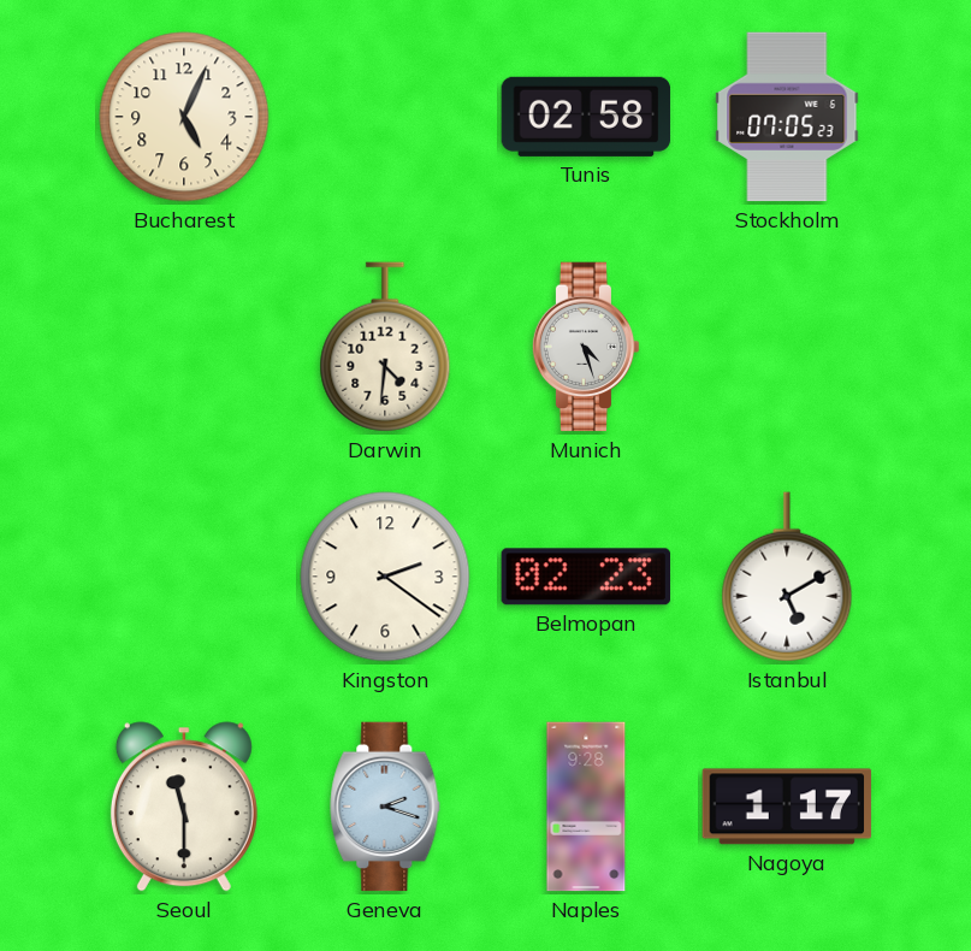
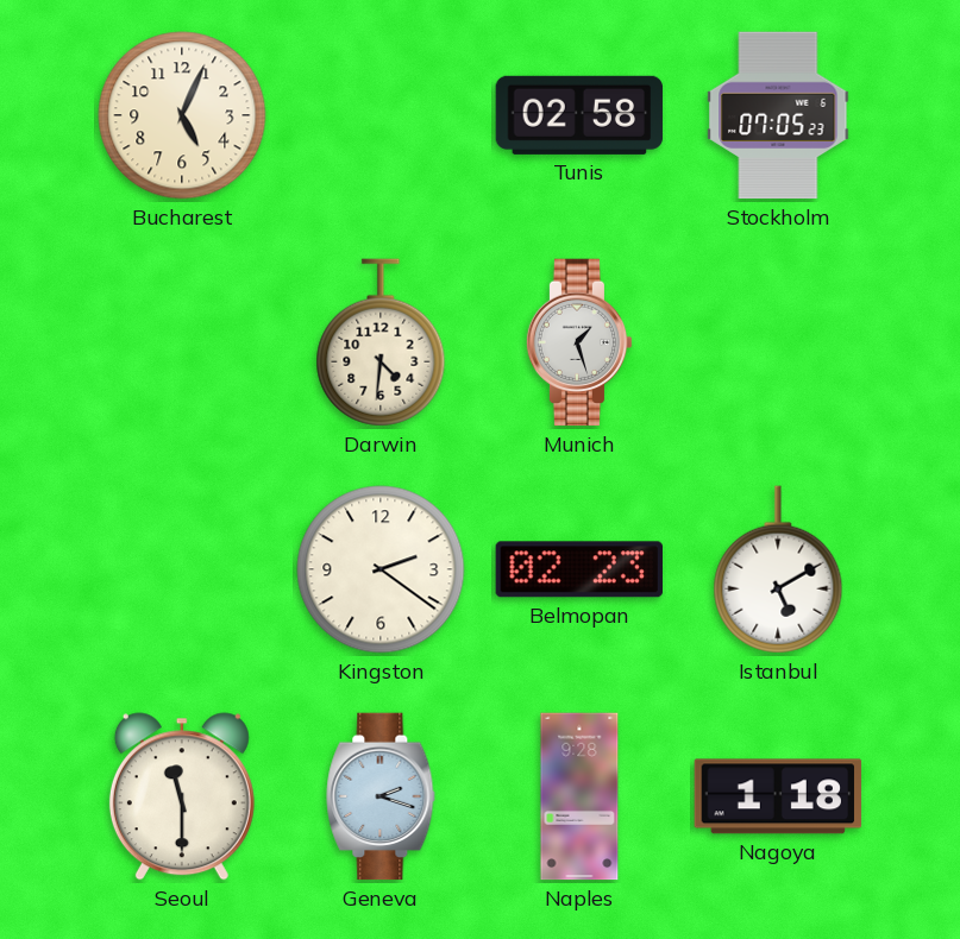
Munich: 4:27 -> 1:27
Nagoya: 1:17 -> 1:18
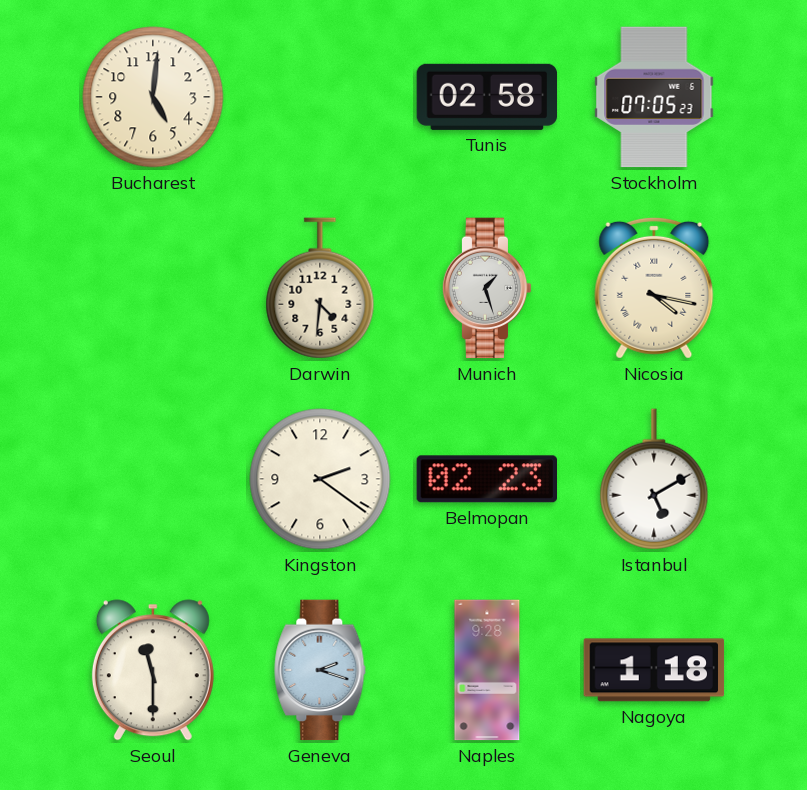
Bucharest: 5:04 -> 5:01
Nicosia: none -> 4:17
